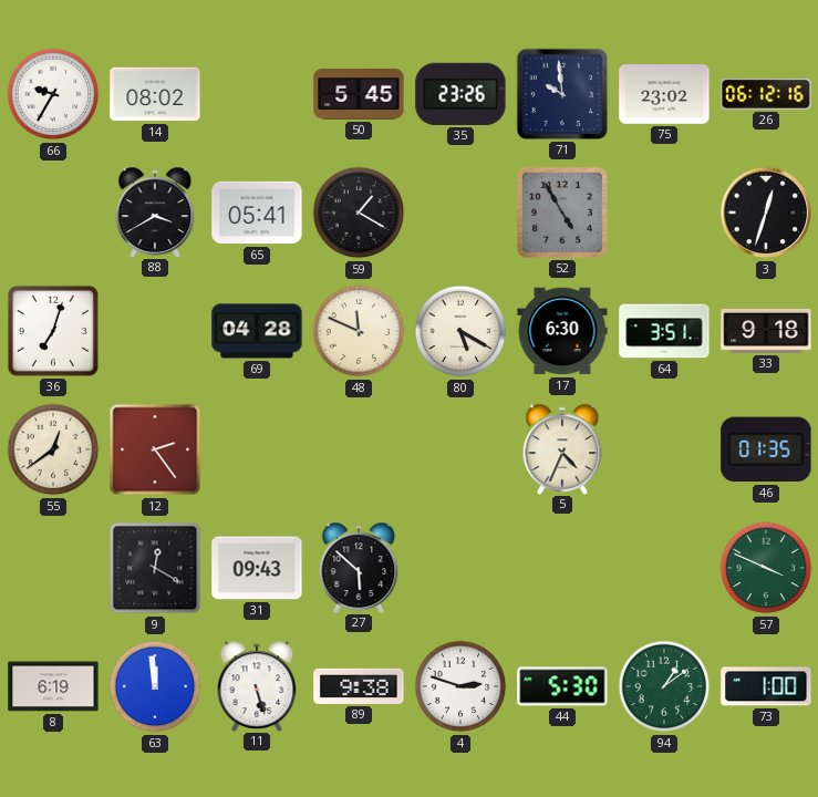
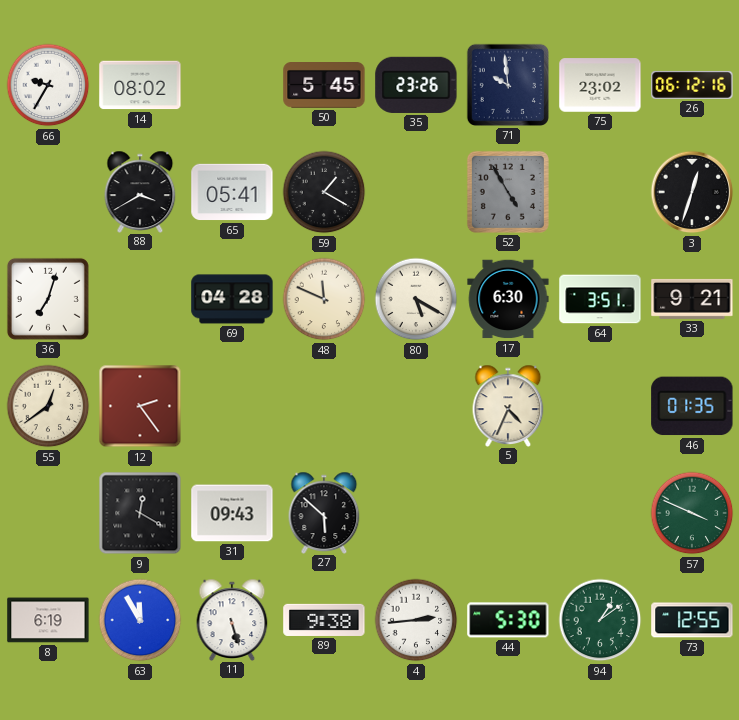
33: 9:18 -> 9:21
63: 11:59 -> 11:55
4: 2:48 -> 2:44
73: 1:00 -> 12:55
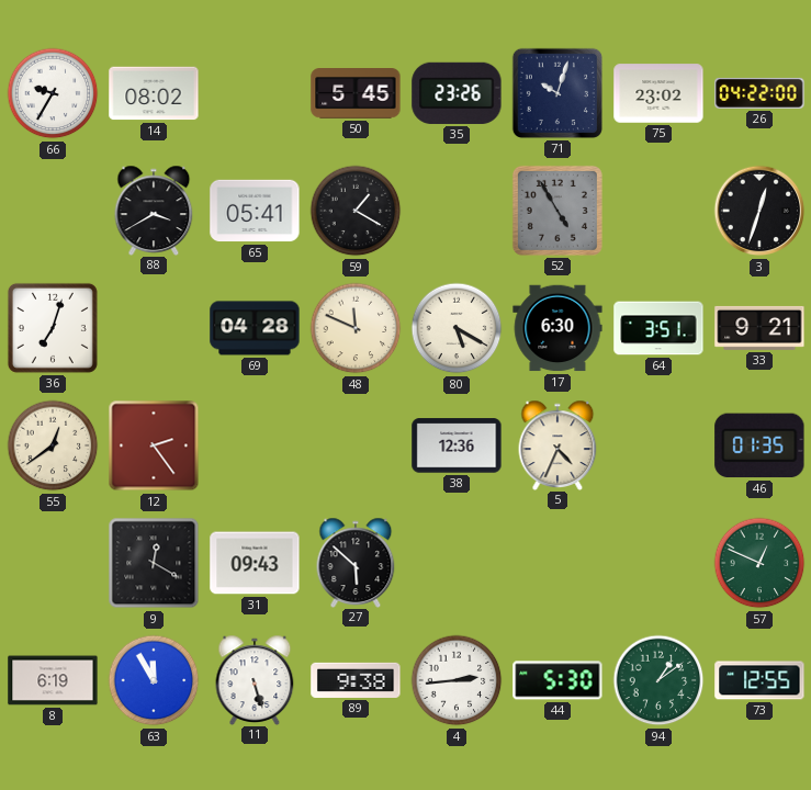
71: 9:59 -> 10:03
26: 06:12 -> 04:22
38: none -> 12:36
57: 3:49 -> 12:49
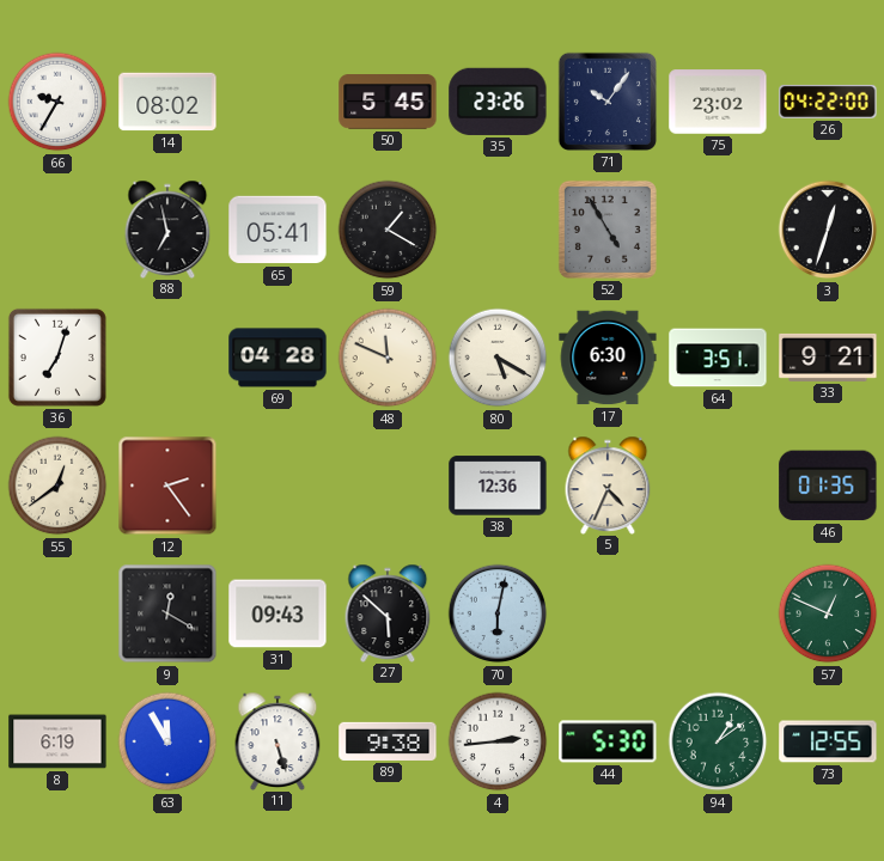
71: 10:03 -> 10:06
88: 3:40 -> 6:58
70: none -> 6:02
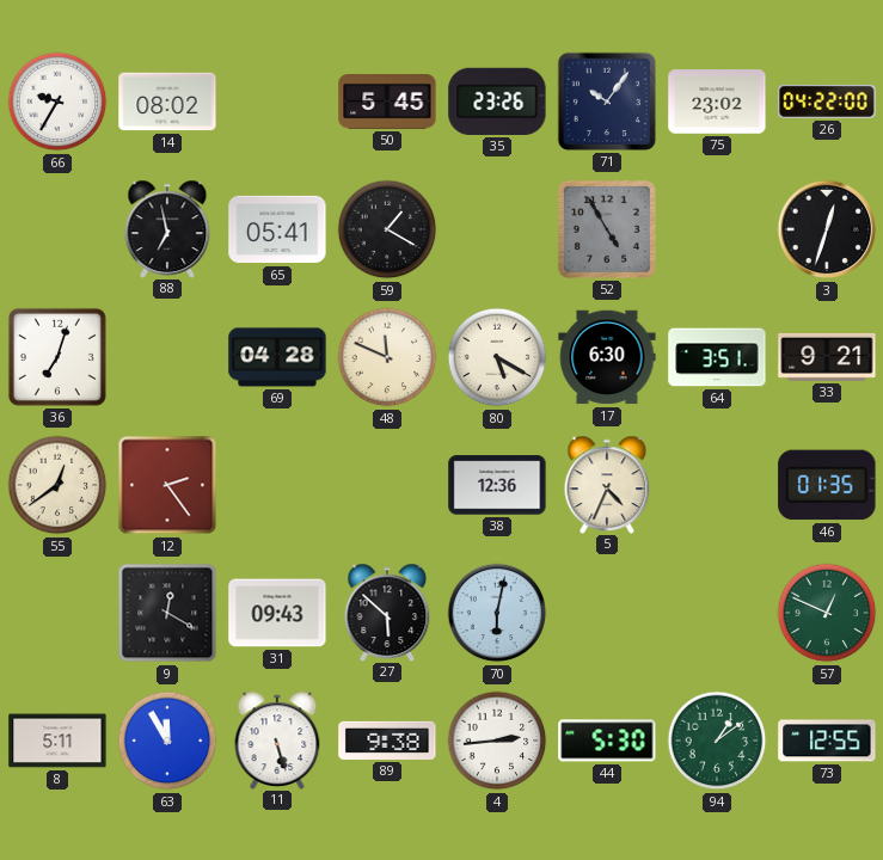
8: 6:19 -> 5:11
